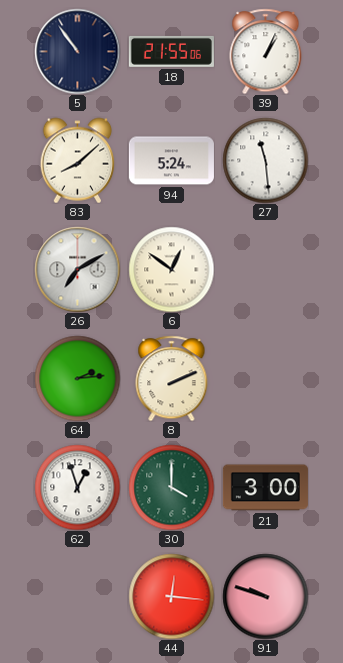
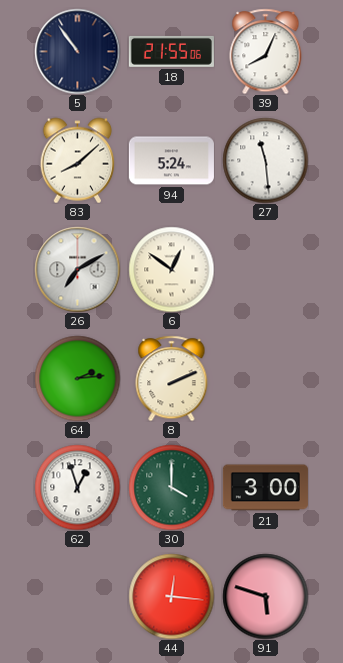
39: 1:04 -> 8:04
91: 9:48 -> 5:48
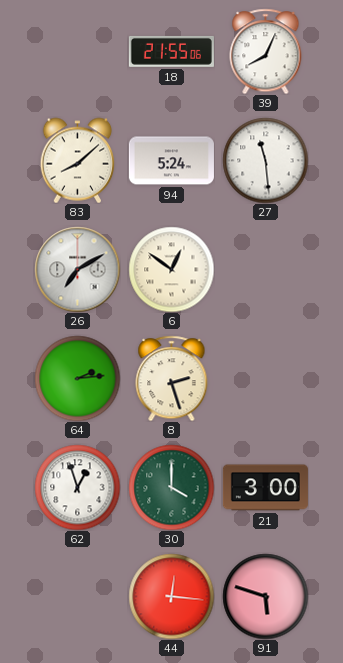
5: 10:54 -> none
8: 2:11 -> 2:27
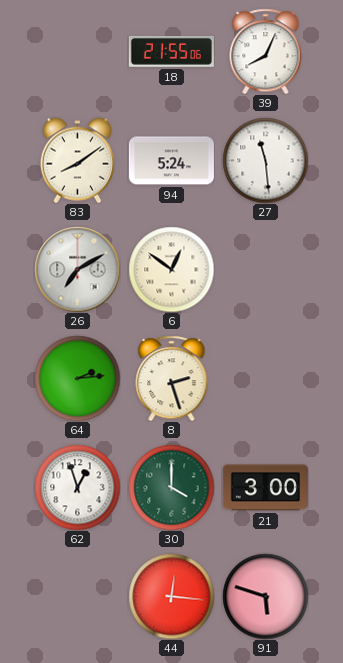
83: 8:08 -> 8:09
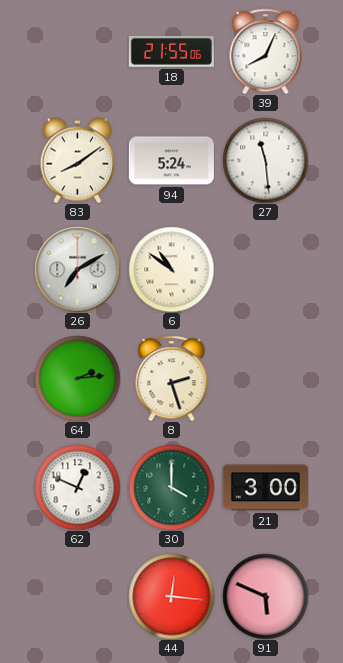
6: 12:51 -> 10:51
62: 12:57 -> 12:49
91: 5:48 -> 5:49
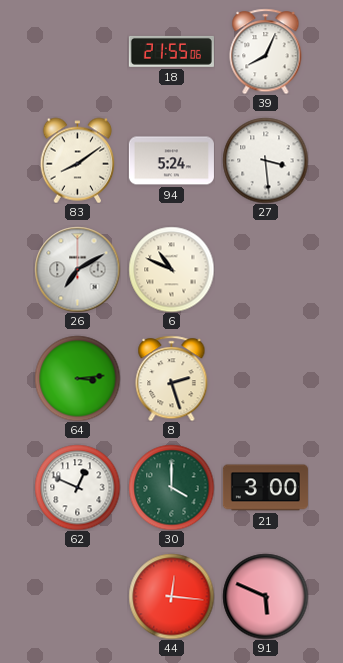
27: 11:29 -> 3:29
6: 10:51 -> 10:49
64: 2:14 -> 3:14
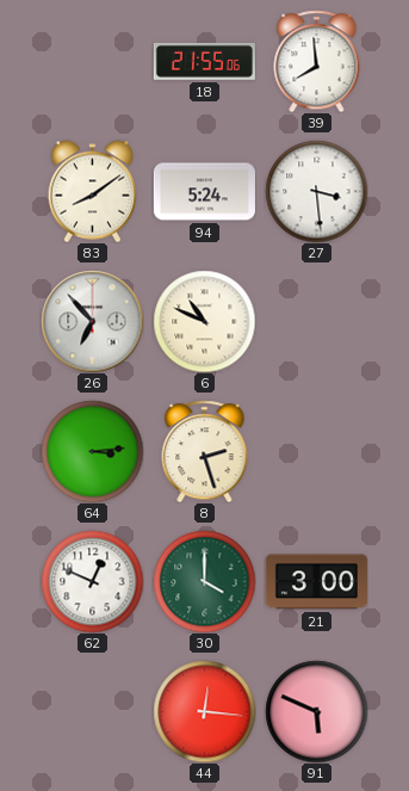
39: 8:04 -> 7:59
26: 7:10 -> 6:53
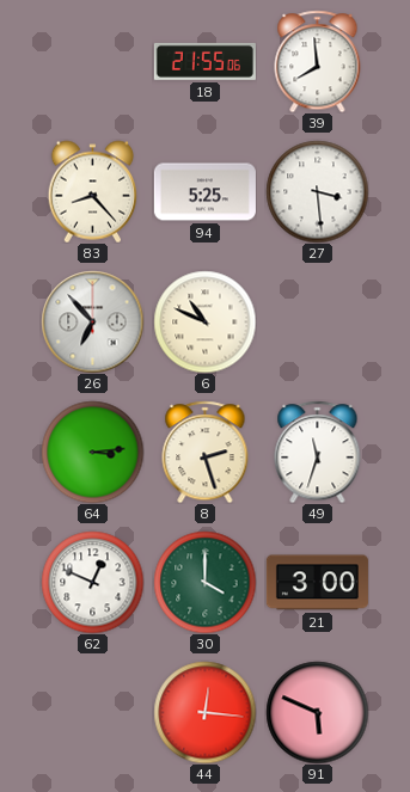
83: 8:09 -> 8:23
94: 5:24 -> 5:25
49: none -> 11:33
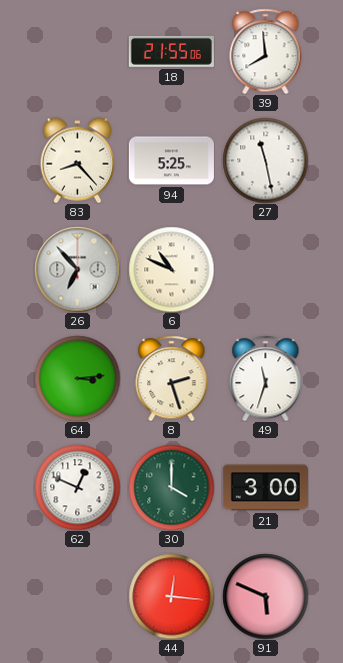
27: 3:29 -> 11:28
